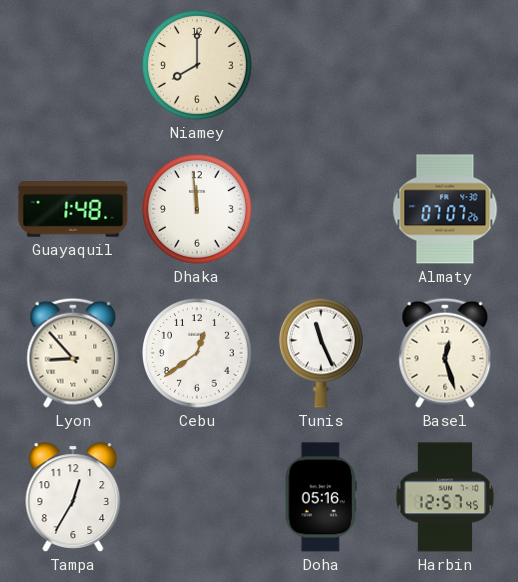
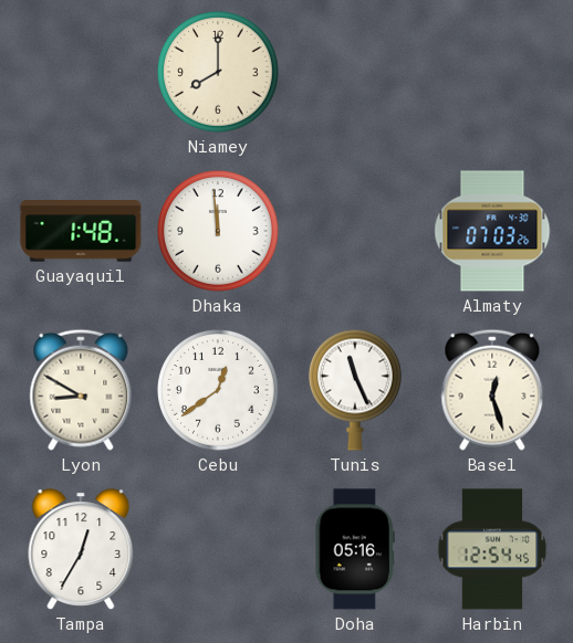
Almaty: 07:07 -> 07:03
Lyon: 8:53 -> 8:50
Harbin: 12:57 -> 12:54
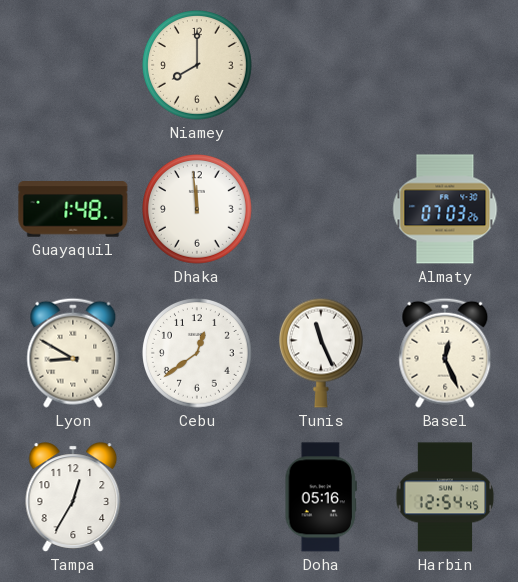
Basel: 12:27 -> 12:26
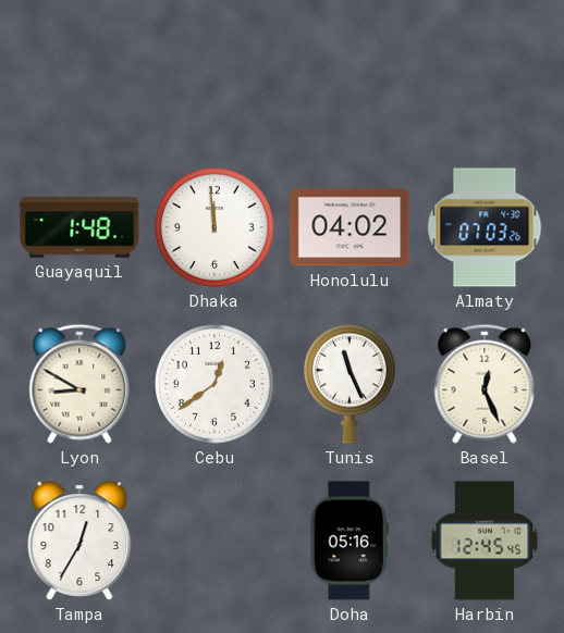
Niamey: 8:00 -> none
Honolulu: none -> 04:02
Harbin: 12:54 -> 12:45
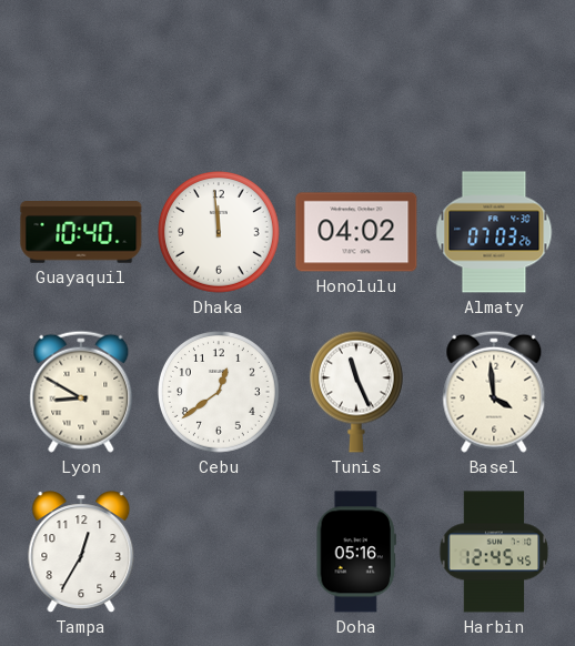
Guayaquil: 1:48 -> 10:40
Basel: 12:26 -> 3:59
